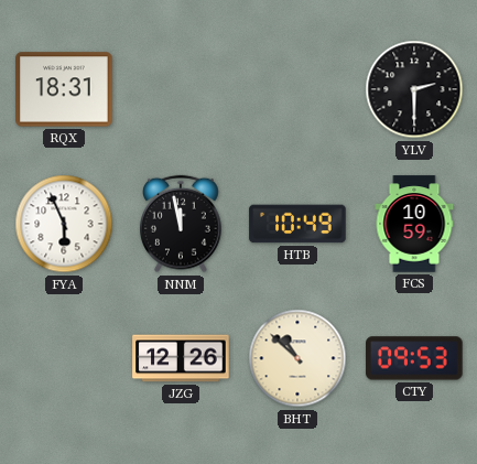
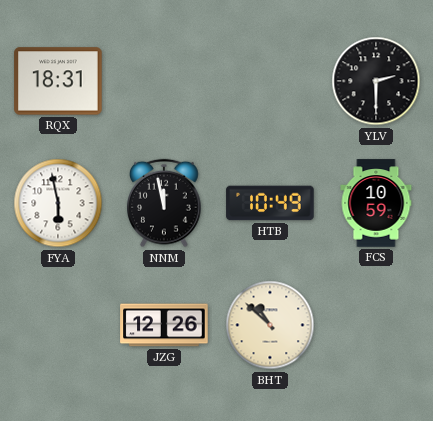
FYA: 5:56 -> 5:58
CTY: 09:53 -> none
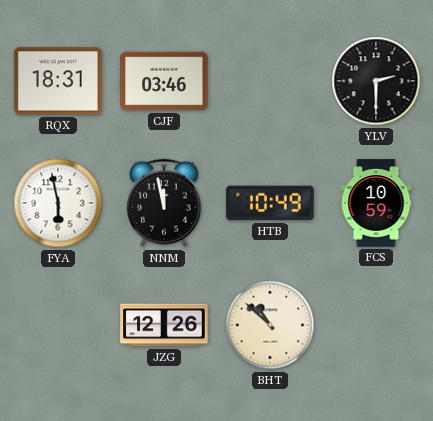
CJF: none -> 03:46
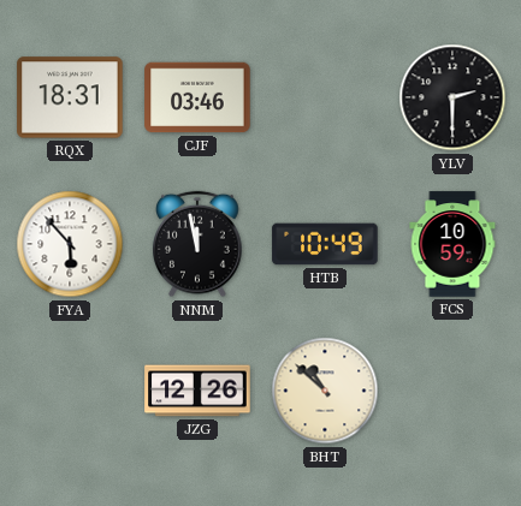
FYA: 5:58 -> 5:53
